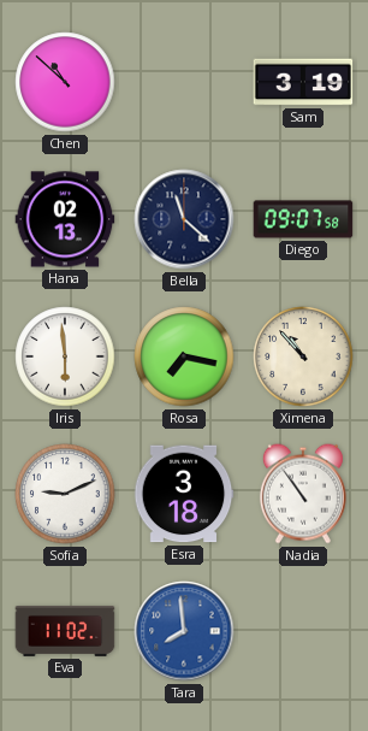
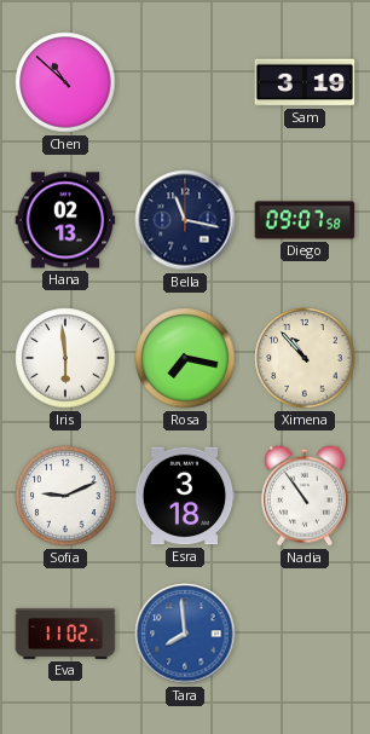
Bella: 11:22 -> 11:17
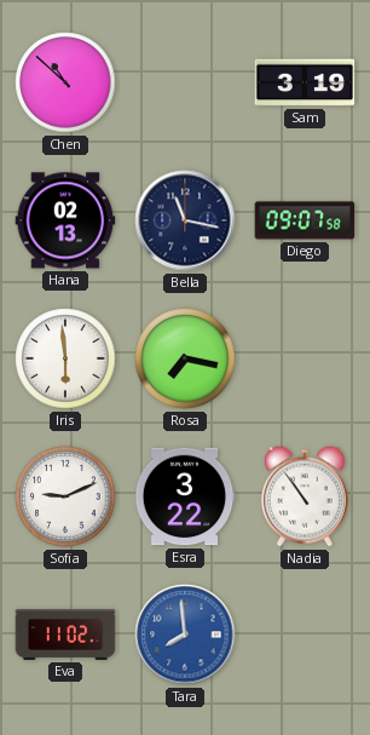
Ximena: 10:53 -> none
Esra: 3:18 -> 3:22
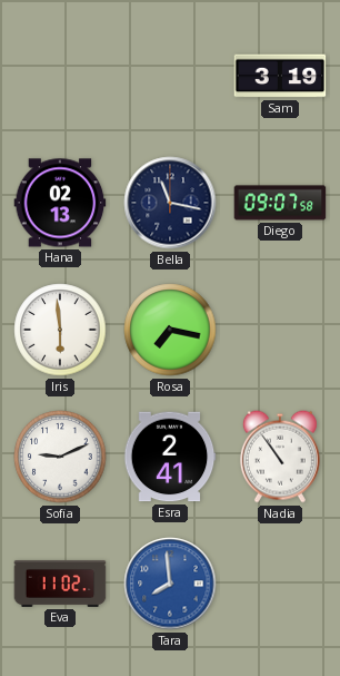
Chen: 10:52 -> none
Esra: 3:22 -> 2:41
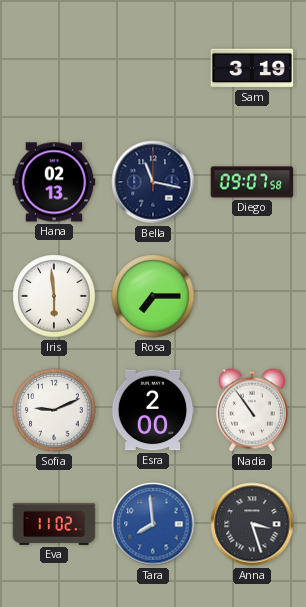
Rosa: 7:17 -> 7:15
Esra: 2:41 -> 2:00
Anna: none -> 3:27
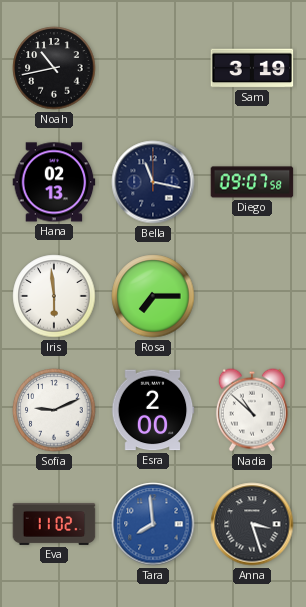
Noah: none -> 10:43
Nadia: 10:54 -> 10:52
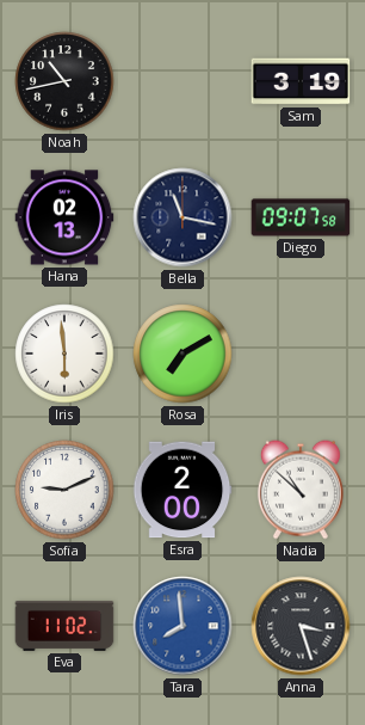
Rosa: 7:15 -> 7:10
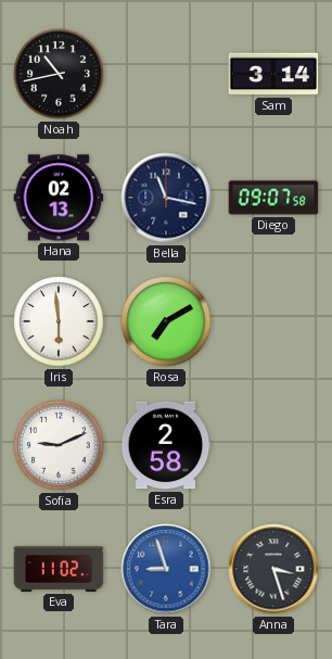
Sam: 3:19 -> 3:14
Esra: 2:00 -> 2:58
Nadia: 10:52 -> none
Tara: 7:59 -> 8:57
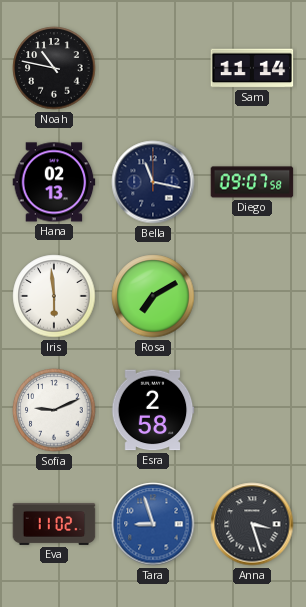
Noah: 10:43 -> 10:47
Sam: 3:14 -> 11:14
